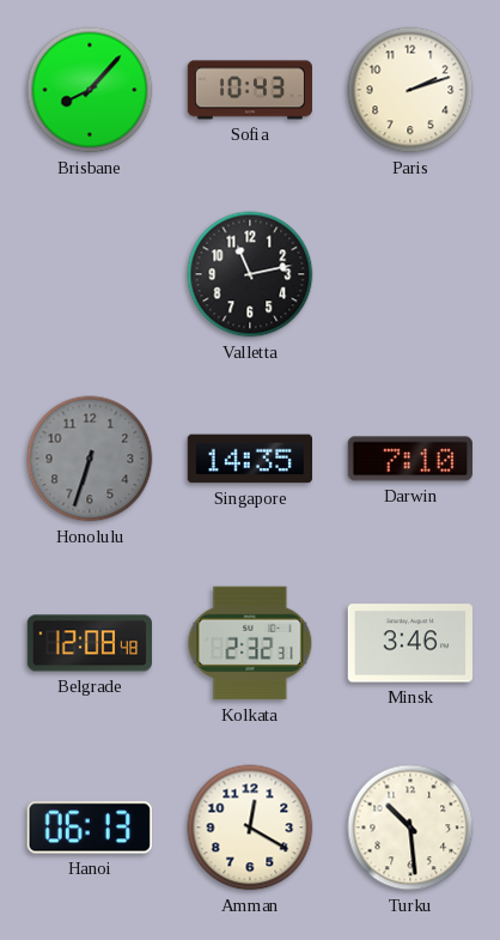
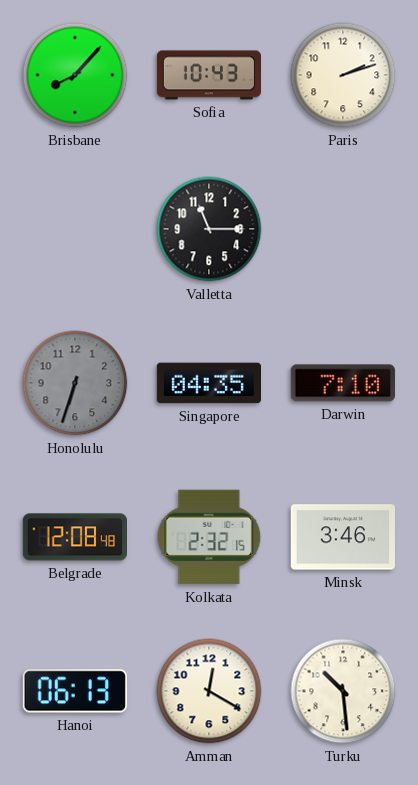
Valletta: 11:13 -> 11:15
Singapore: 14:35 -> 04:35
Kolkata: 2:32:31 -> 2:32:15
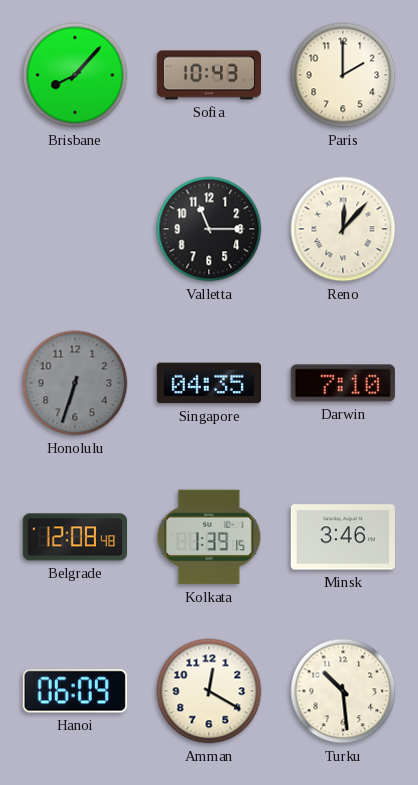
Paris: 2:12 -> 2:00
Reno: none -> 12:07
Kolkata: 2:32 -> 1:39
Hanoi: 06:13 -> 06:09
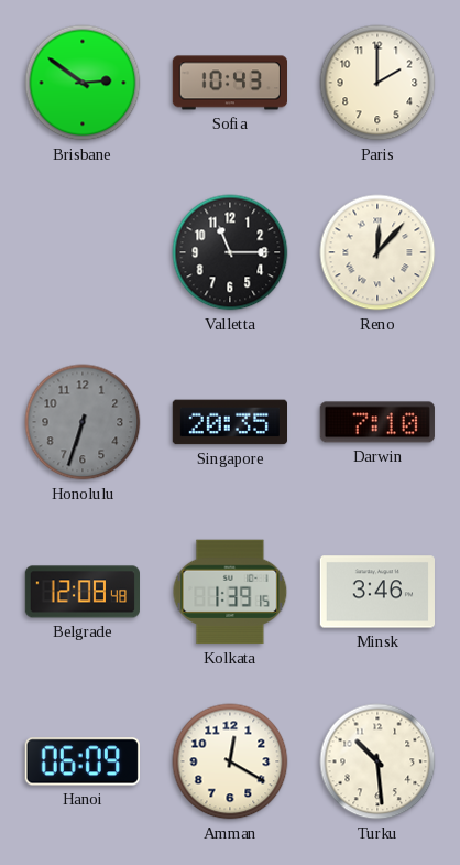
Brisbane: 8:07 -> 2:51
Singapore: 04:35 -> 20:35
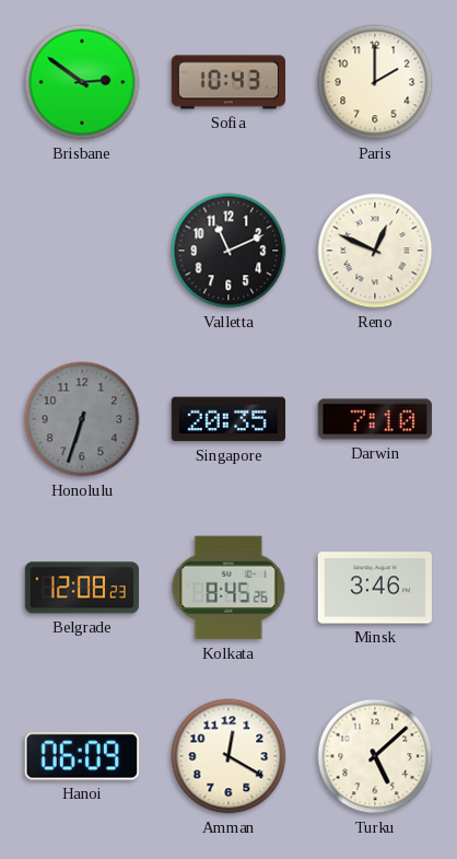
Valletta: 11:15 -> 11:11
Reno: 12:07 -> 12:49
Belgrade: 12:08:48 -> 12:08:23
Kolkata: 1:39 -> 8:45
Turku: 10:29 -> 5:08
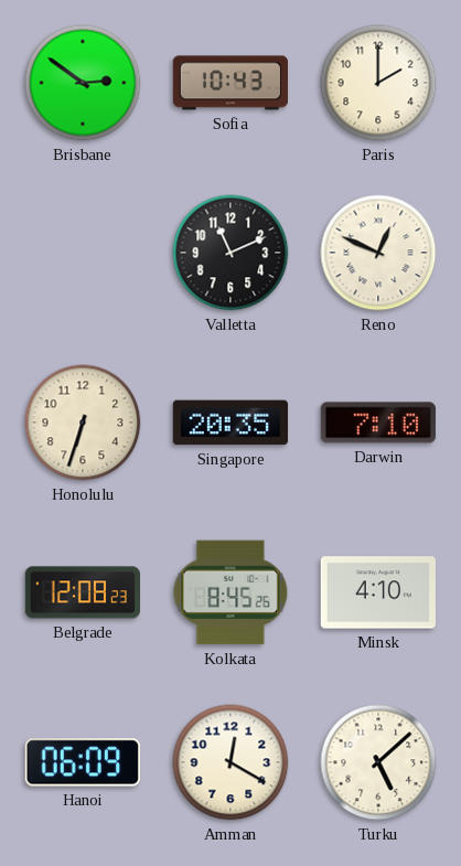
Honolulu dial: grey -> cream
Minsk: 3:46 -> 4:10
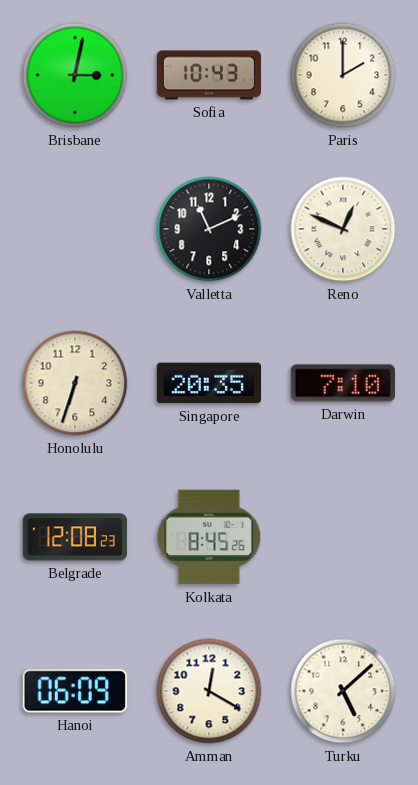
Brisbane: 2:51 -> 3:02
Minsk: 4:10 -> none
